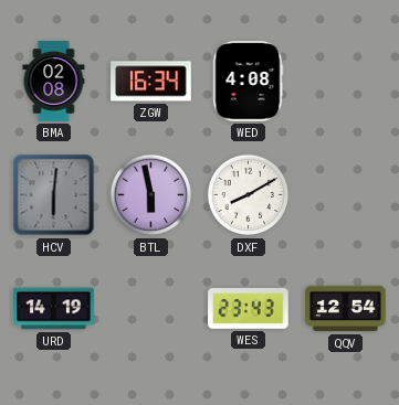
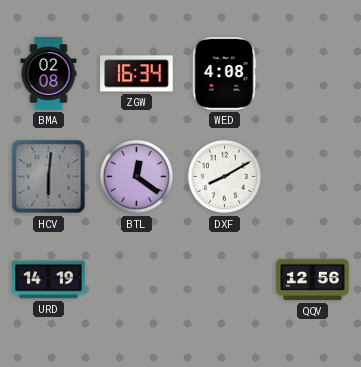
BTL: 5:58 -> 12:21
WES: 23:43 -> none
QQV: 12:54 -> 12:56
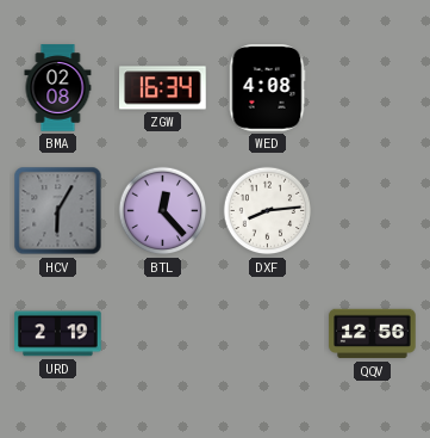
HCV: 6:01 -> 6:05
BTL: 12:21 -> 12:23
DXF: 8:10 -> 8:14
URD: 14:19 -> 2:19
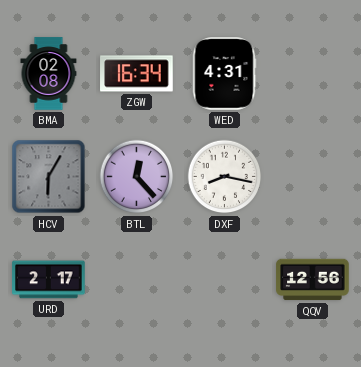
WED: 4:08 -> 4:31
DXF: 8:14 -> 8:17
URD: 2:19 -> 2:17
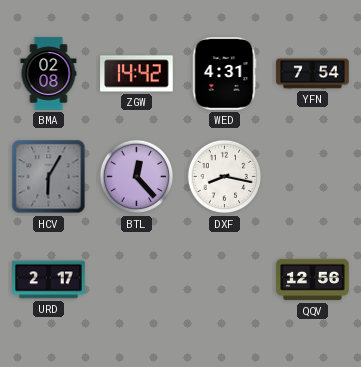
ZGW: 16:34 -> 14:42
YFN: none -> 7:54
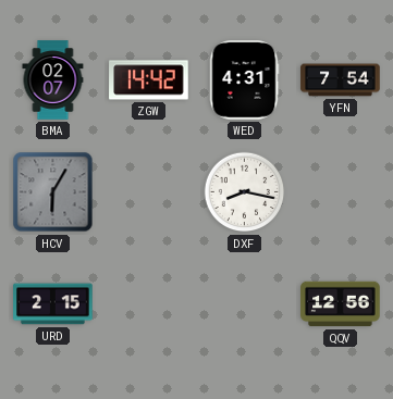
BMA: 02:08 -> 02:07
BTL: 12:23 -> none
URD: 2:17 -> 2:15
